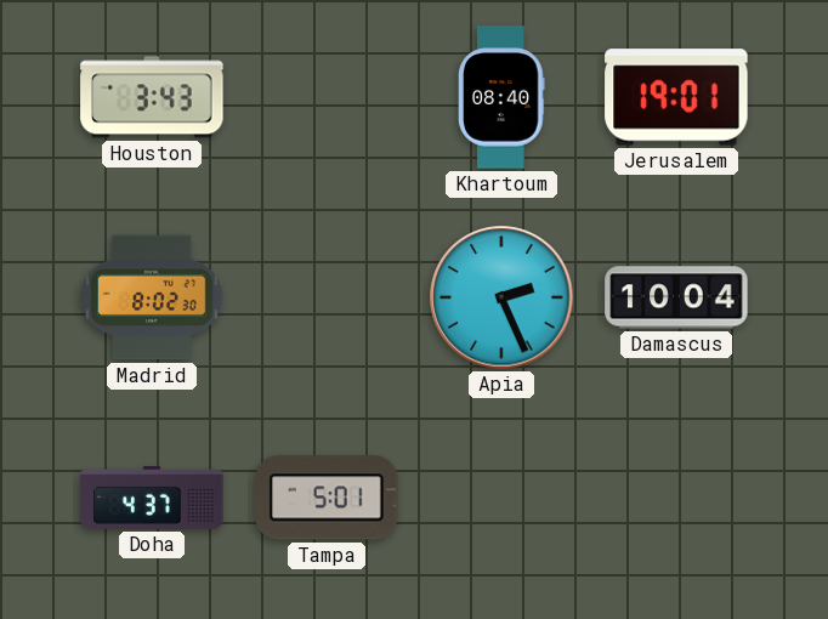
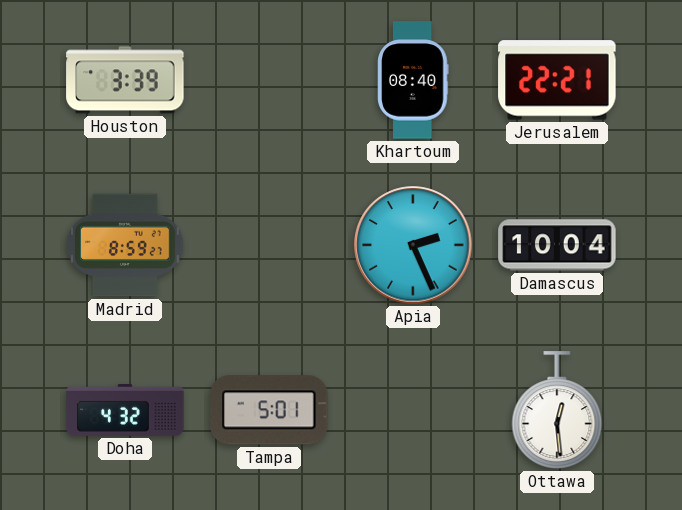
Houston: 3:43 -> 3:39
Jerusalem: 19:01 -> 22:21
Madrid: 8:02 -> 8:59
Doha: 4:37 -> 4:32
Ottawa: none -> 12:29
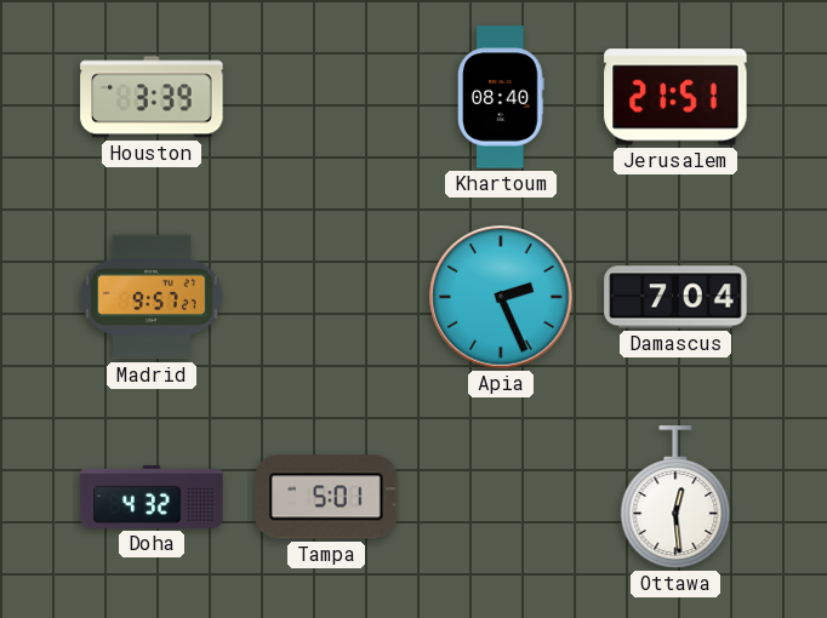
Jerusalem: 22:21 -> 21:51
Madrid: 8:59 -> 9:57
Damascus: 10:04 -> 7:04
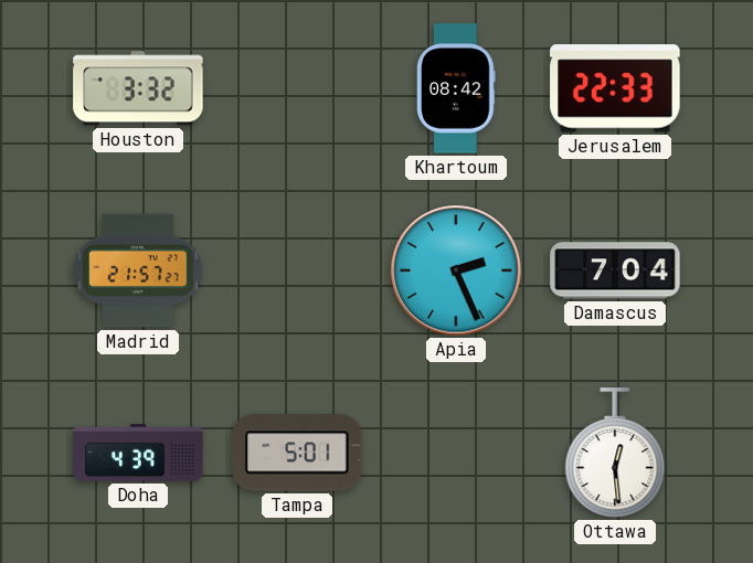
Houston: 3:39 -> 3:32
Khartoum: 08:40 -> 08:42
Jerusalem: 21:51 -> 22:33
Madrid: 9:57 -> 21:57
Doha: 4:32 -> 4:39
